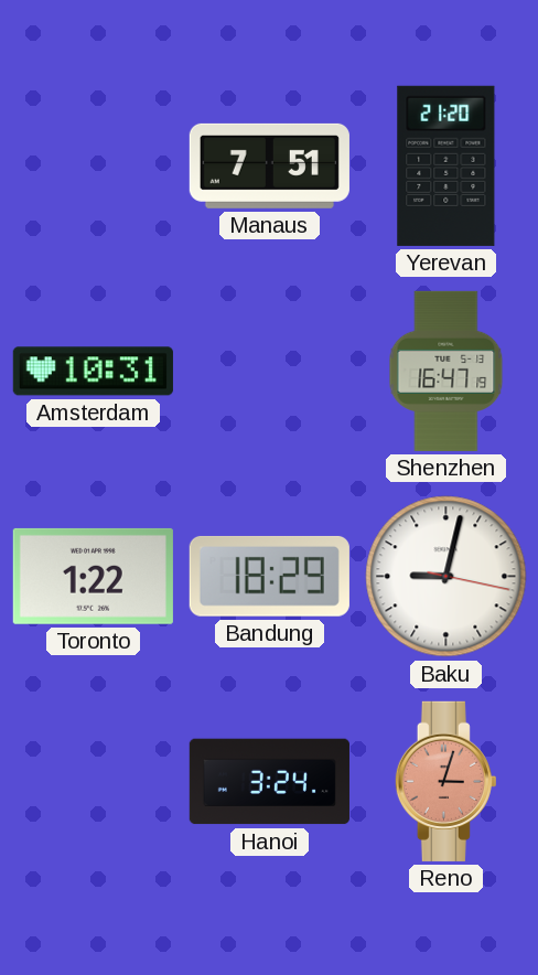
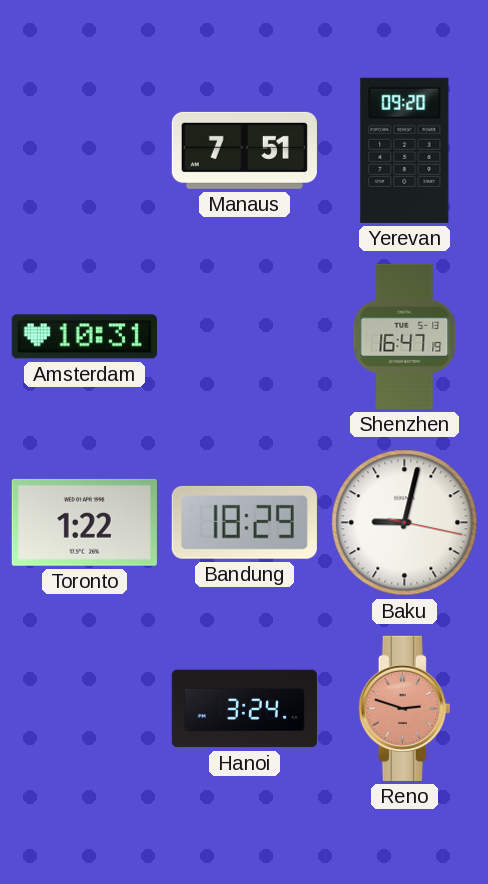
Yerevan: 21:20 -> 09:20
Reno: 3:03 -> 2:48
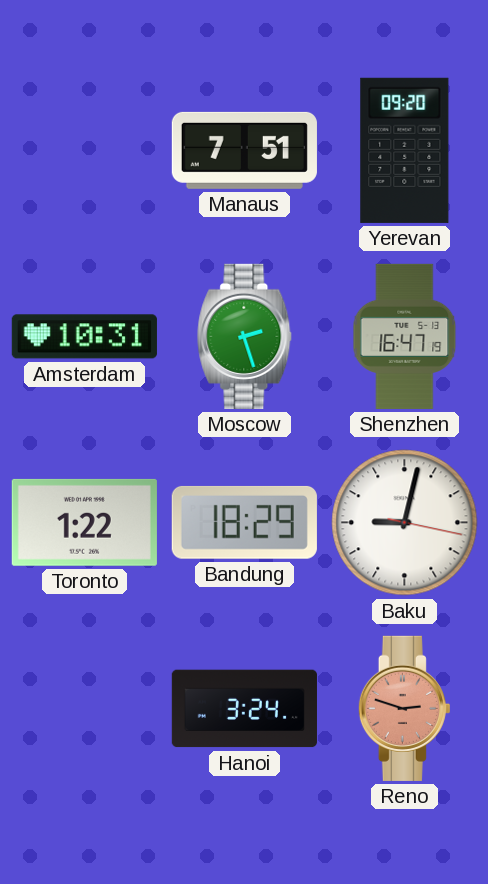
Moscow: none -> 2:27
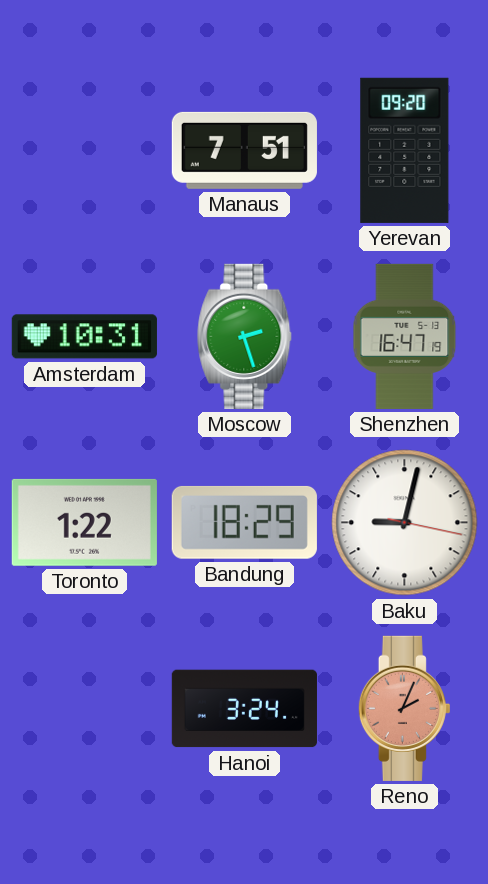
Reno: 2:48 -> 2:04
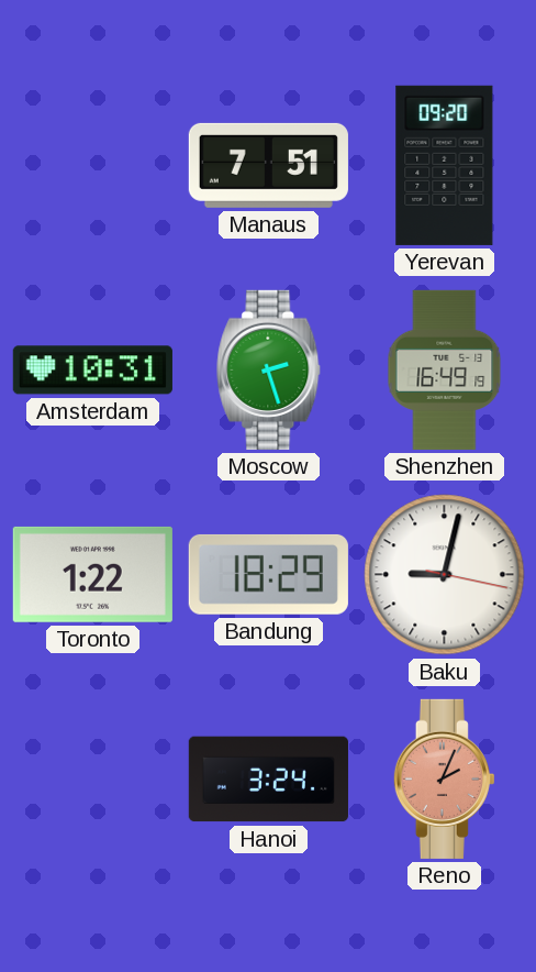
Shenzhen: 16:47 -> 16:49
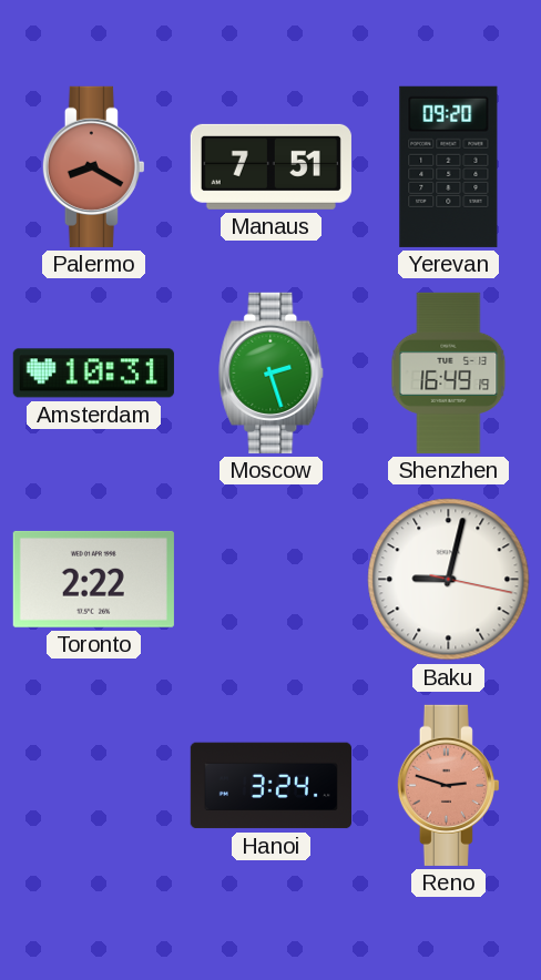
Palermo: none -> 8:20
Toronto: 1:22 -> 2:22
Bandung: 18:29 -> none
Reno: 2:04 -> 2:48
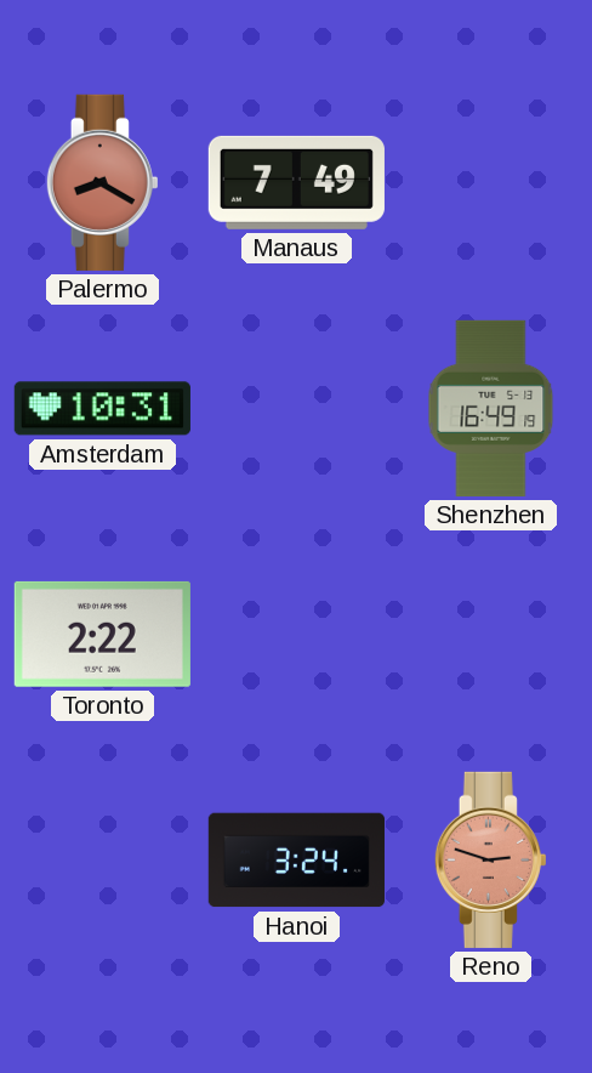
Manaus: 7:51 -> 7:49
Yerevan: 09:20 -> none
Moscow: 2:27 -> none
Baku: 9:02 -> none
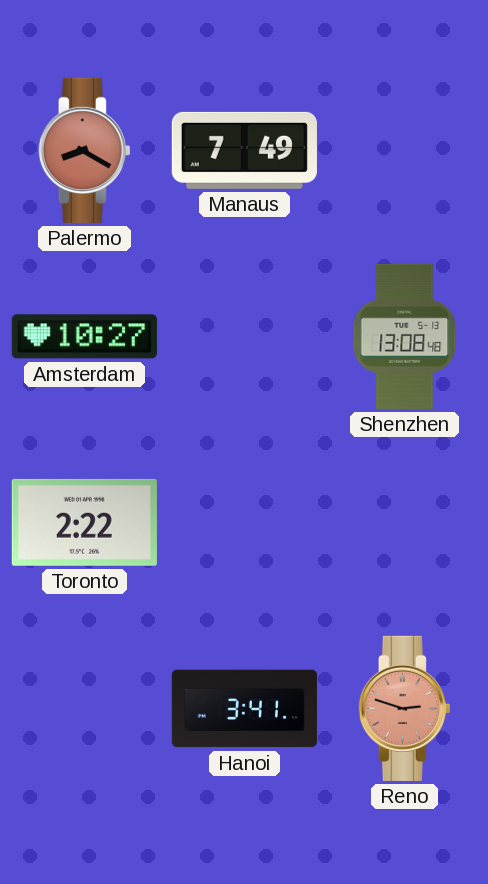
Amsterdam: 10:31 -> 10:27
Shenzhen: 16:49 -> 13:08
Hanoi: 3:24 -> 3:41
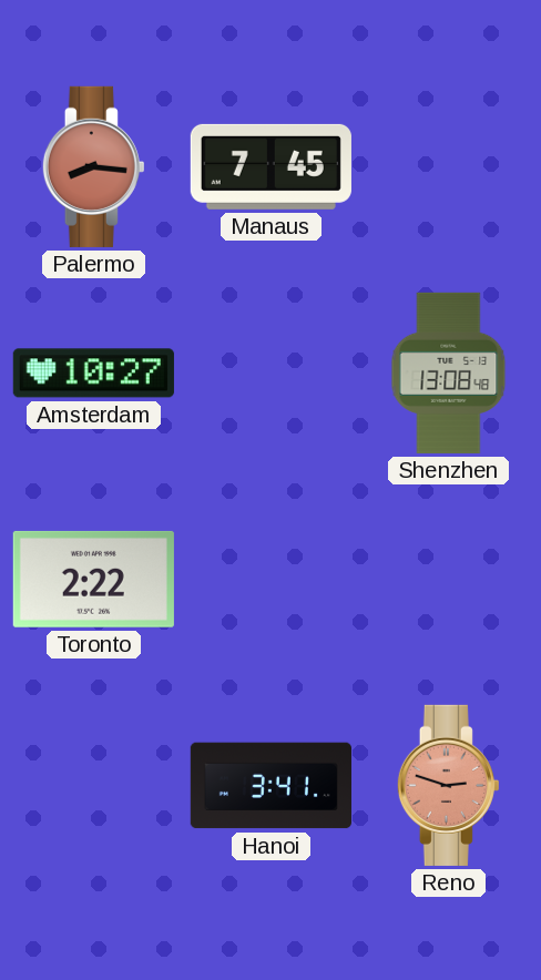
Palermo: 8:20 -> 8:16
Manaus: 7:49 -> 7:45
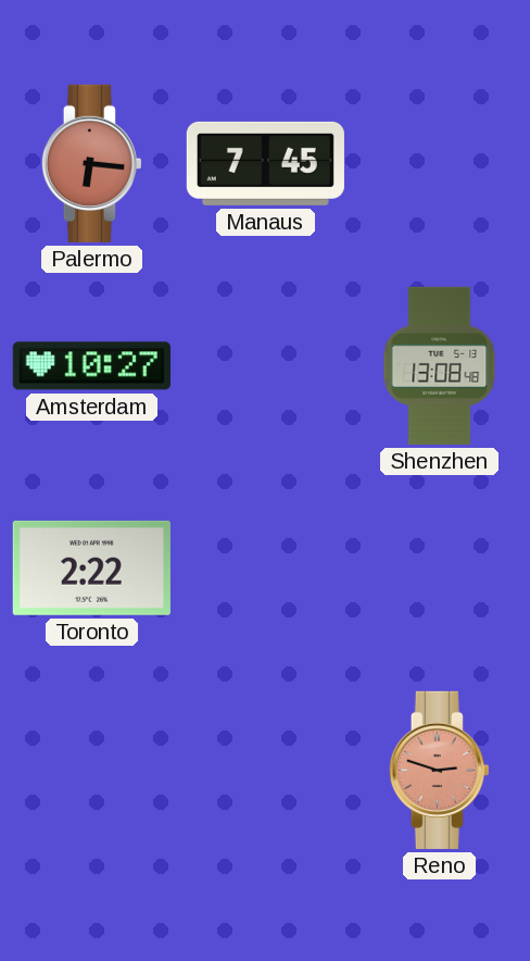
Palermo: 8:16 -> 6:16
Hanoi: 3:41 -> none
